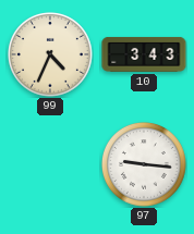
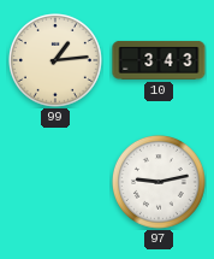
99: 4:34 -> 1:14
97: 9:16 -> 9:13
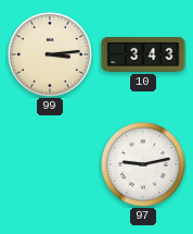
99: 1:14 -> 3:14
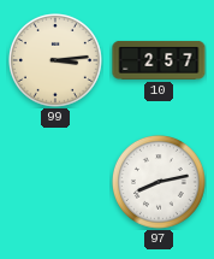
10: 3:43 -> 2:57
97: 9:13 -> 8:13
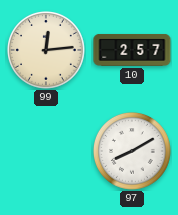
99: 3:14 -> 12:14
97: 8:13 -> 8:10
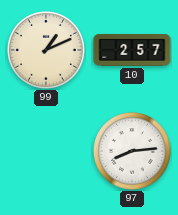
99: 12:14 -> 1:11
97: 8:10 -> 8:14
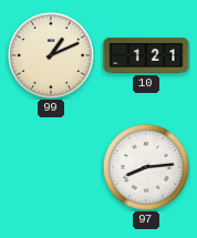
10: 2:57 -> 1:21
